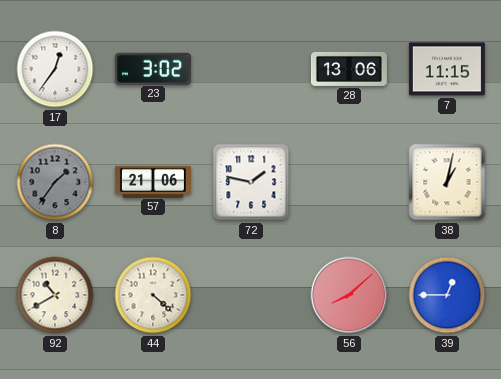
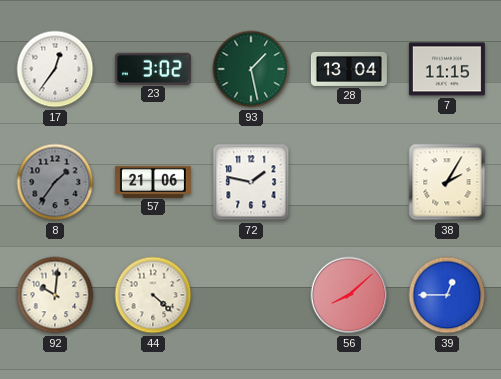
93: none -> 1:28
28: 13:06 -> 13:04
38: 1:02 -> 2:05
92: 10:40 -> 10:01
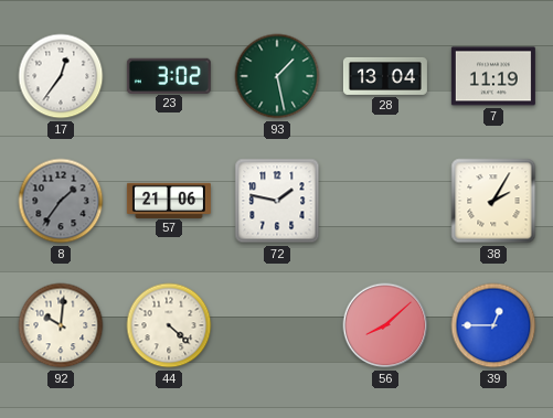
7: 11:15 -> 11:19
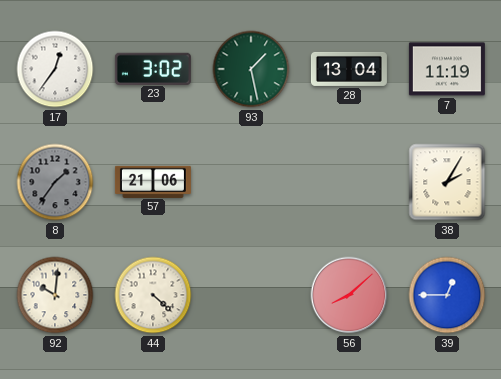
72: 1:47 -> none
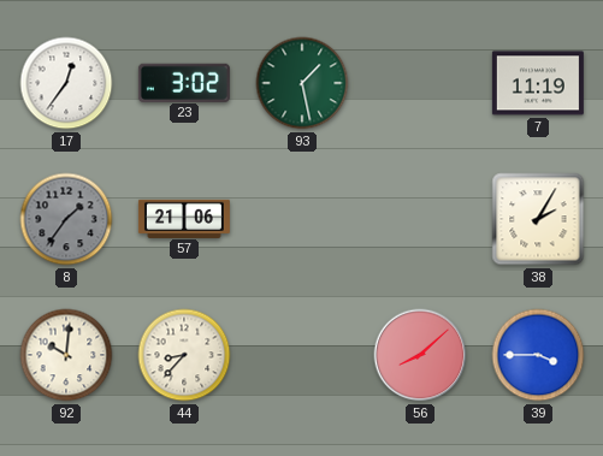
28: 13:04 -> none
44: 4:22 -> 8:37
39: 12:45 -> 3:45
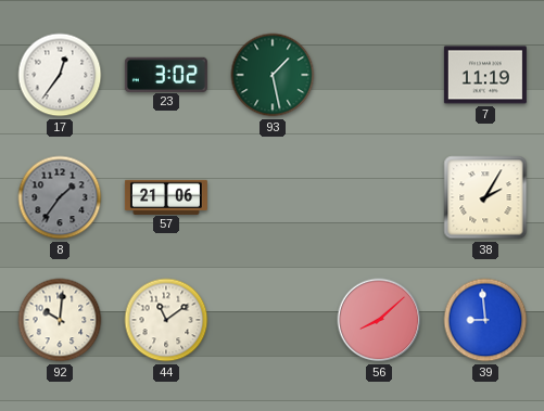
44: 8:37 -> 11:09
39: 3:45 -> 8:59
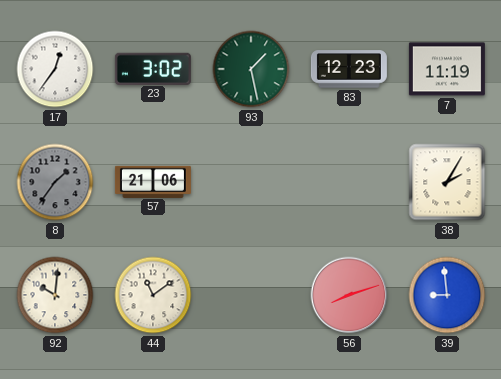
83: none -> 12:23
56: 8:08 -> 8:12
